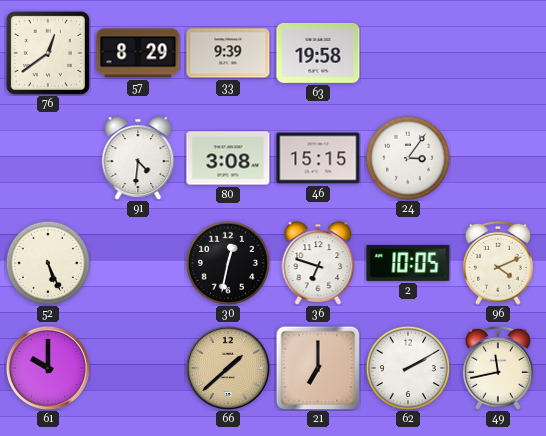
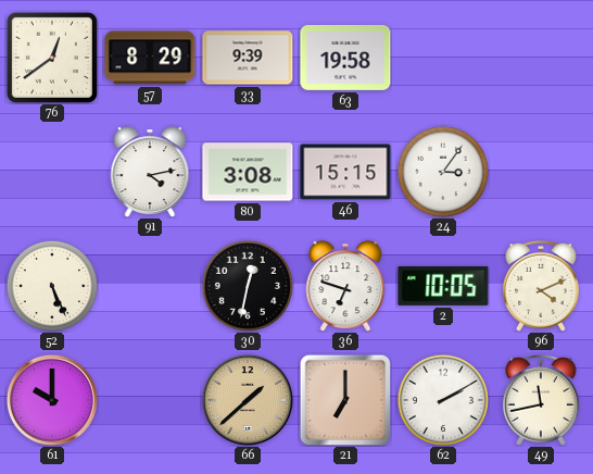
91: 4:31 -> 4:13
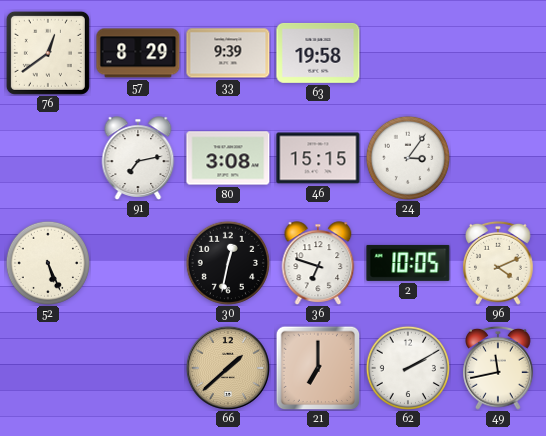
91: 4:13 -> 7:13
61: 10:00 -> none
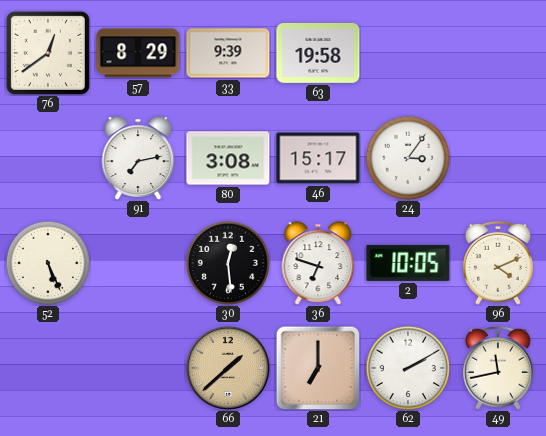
46: 15:15 -> 15:17
30: 12:32 -> 12:29
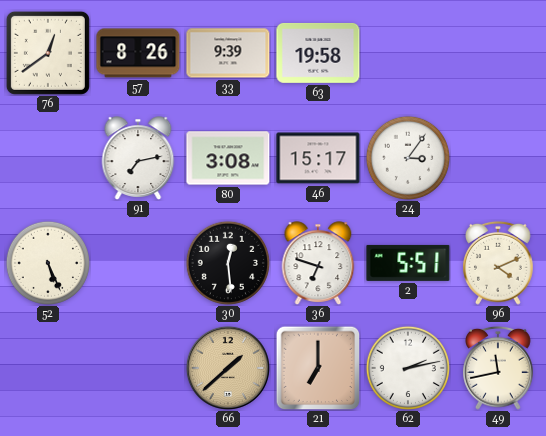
57: 8:29 -> 8:26
2: 10:05 -> 5:51
62: 2:10 -> 2:13
